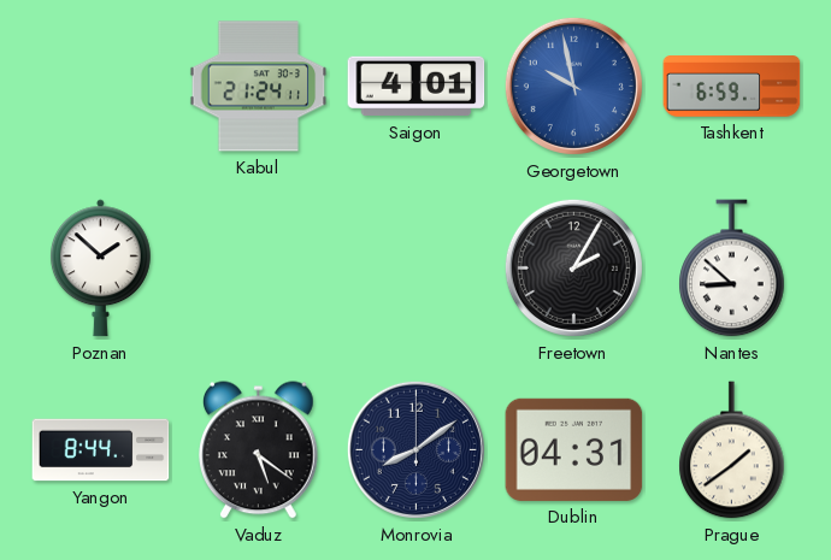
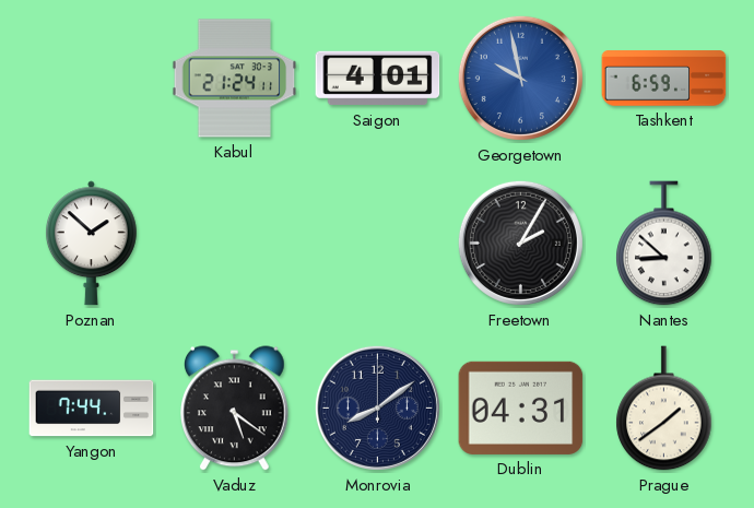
Yangon: 8:44 -> 7:44
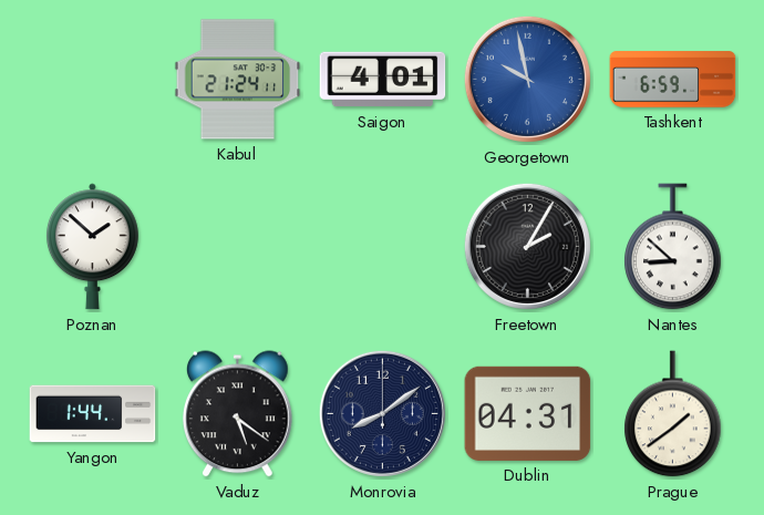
Yangon: 7:44 -> 1:44
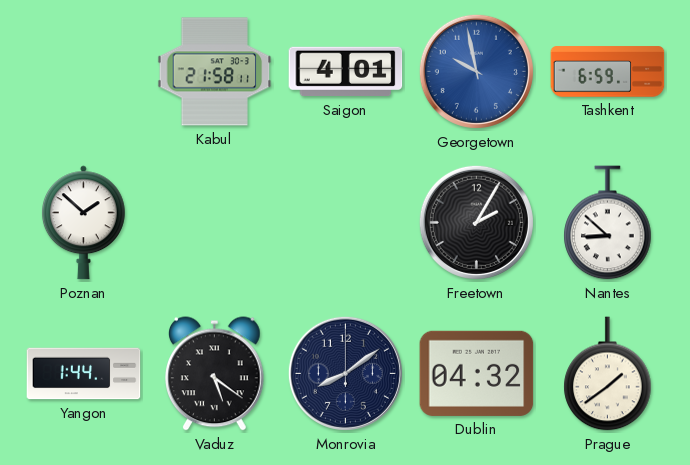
Kabul: 21:24 -> 21:58
Dublin: 04:31 -> 04:32
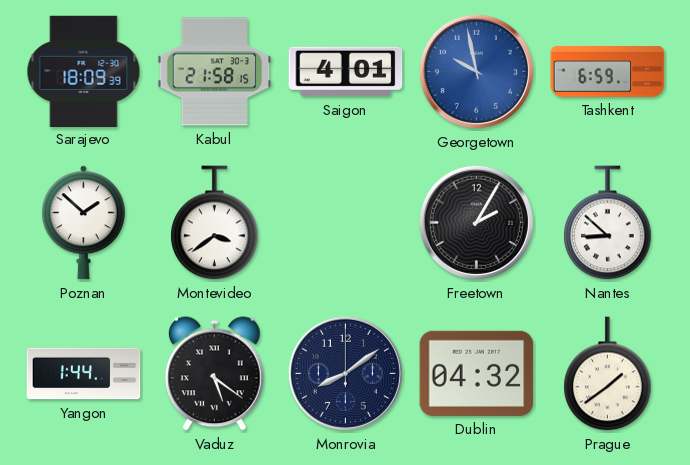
Sarajevo: none -> 18:09
Kabul: 21:58:11 -> 21:58:15
Montevideo: none -> 3:39
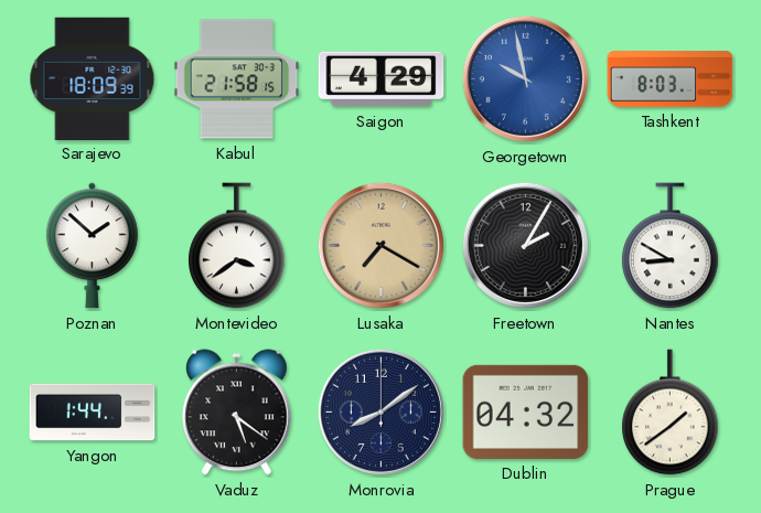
Saigon: 4:01 -> 4:29
Tashkent: 6:59 -> 8:03
Lusaka: none -> 7:20
Nantes: 8:52 -> 8:50
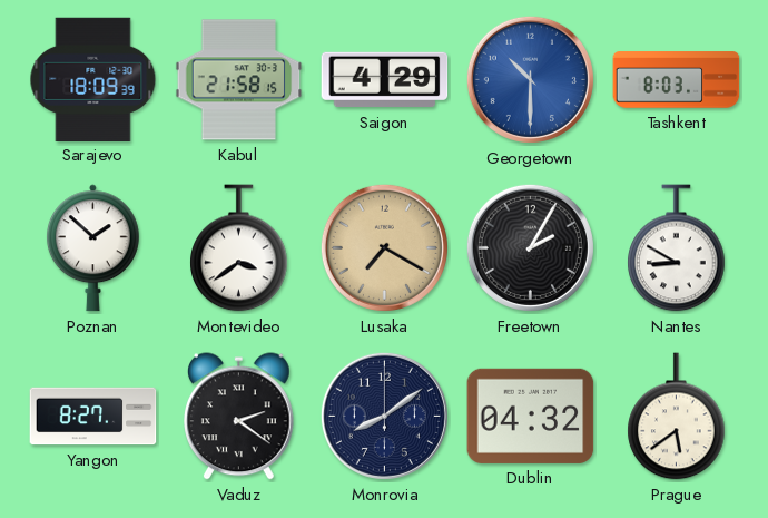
Georgetown: 9:58 -> 10:30
Yangon: 1:44 -> 8:27
Vaduz: 5:21 -> 2:21
Prague: 1:39 -> 5:39
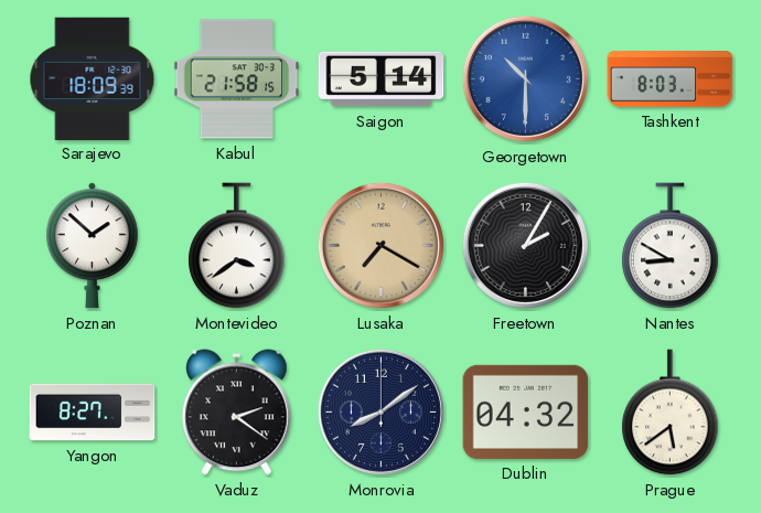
Saigon: 4:29 -> 5:14
